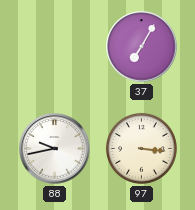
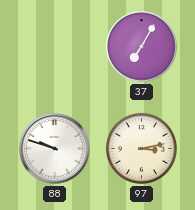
88: 9:43 -> 9:48
97: 3:16 -> 3:13
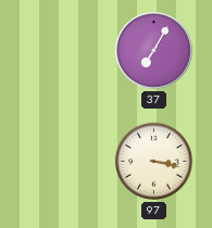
88: 9:48 -> none
97: 3:13 -> 3:17
